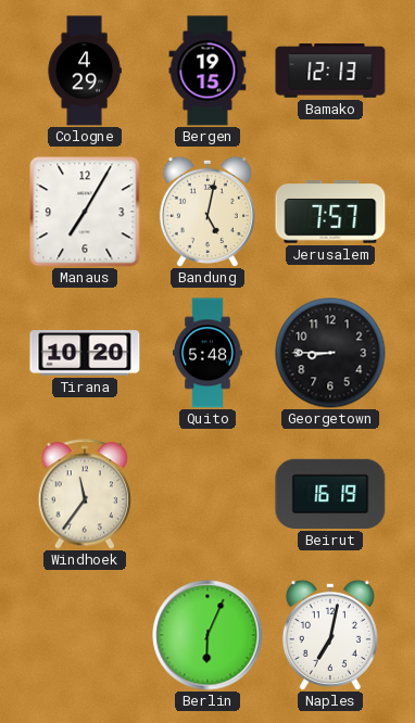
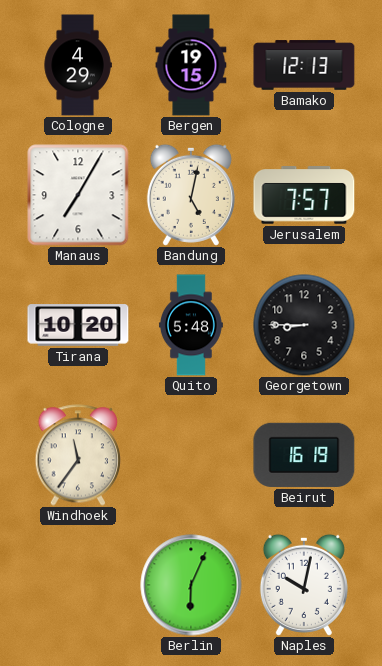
Naples: 7:02 -> 10:02
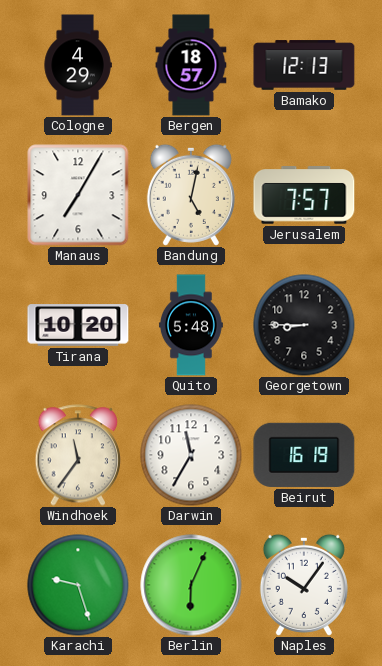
Bergen: 19:15 -> 18:57
Darwin: none -> 11:35
Karachi: none -> 9:27
Naples: 10:02 -> 10:06
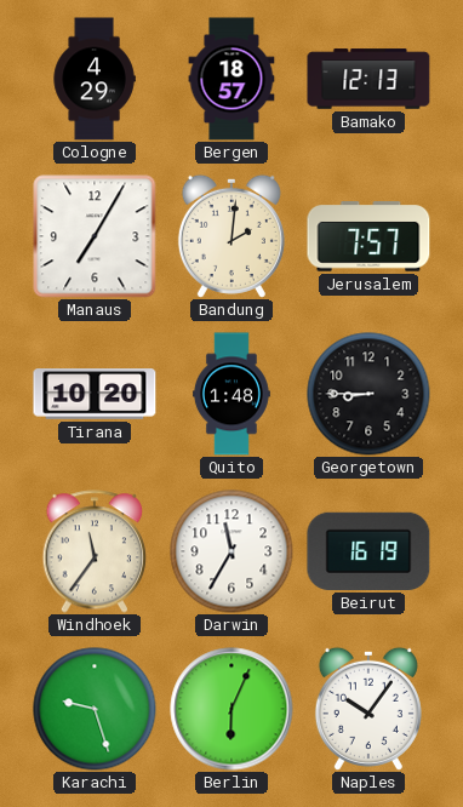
Bandung: 5:02 -> 2:01
Quito: 5:48 -> 1:48
